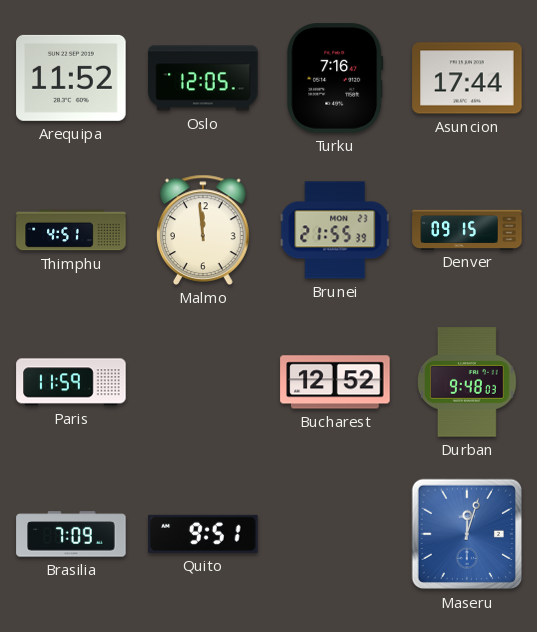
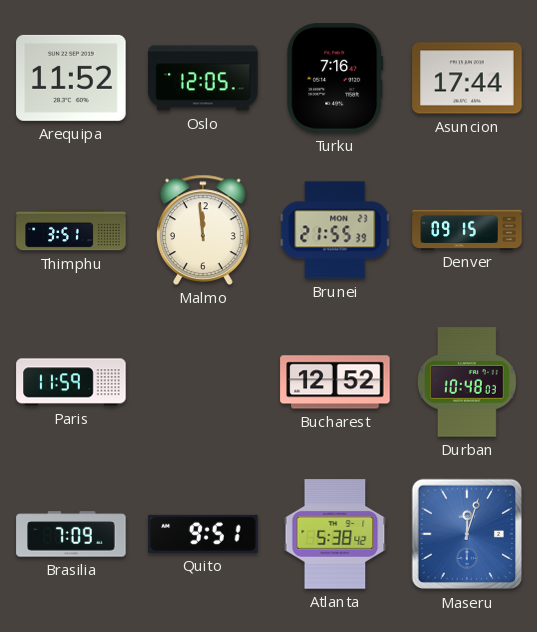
Thimphu: 4:51 -> 3:51
Durban: 9:48 -> 10:48
Atlanta: none -> 5:38
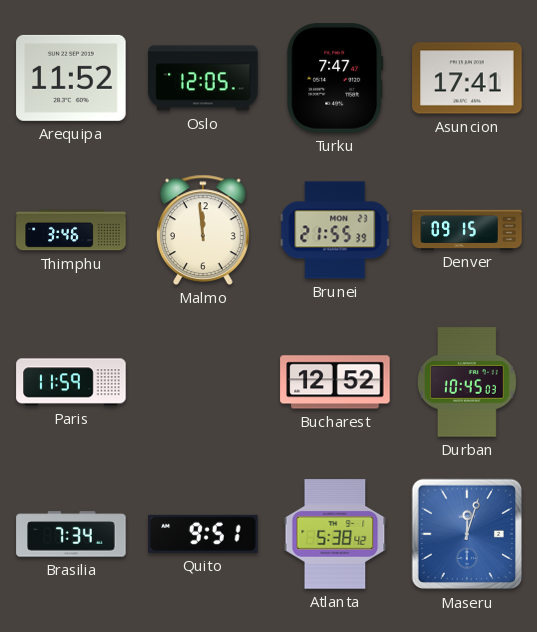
Turku: 7:16 -> 7:47
Asuncion: 17:44 -> 17:41
Thimphu: 3:51 -> 3:46
Durban: 10:48 -> 10:45
Brasilia: 7:09 -> 7:34
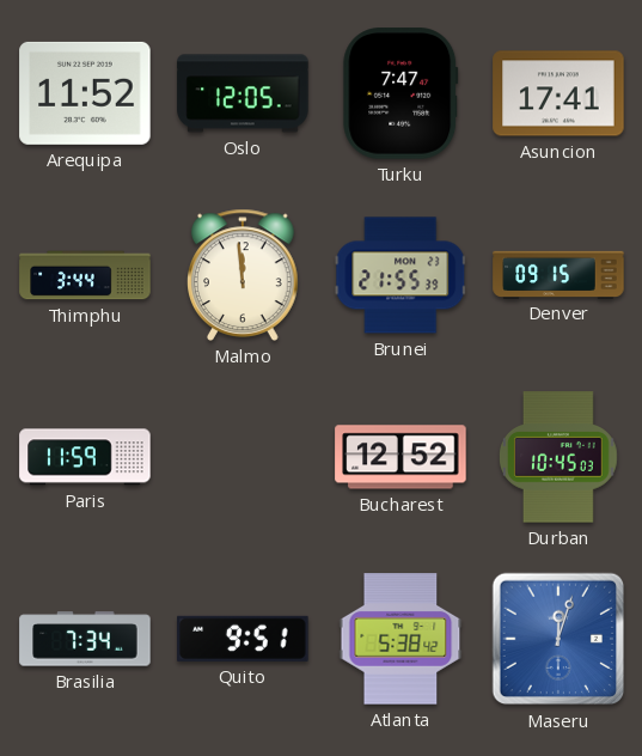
Thimphu: 3:46 -> 3:44
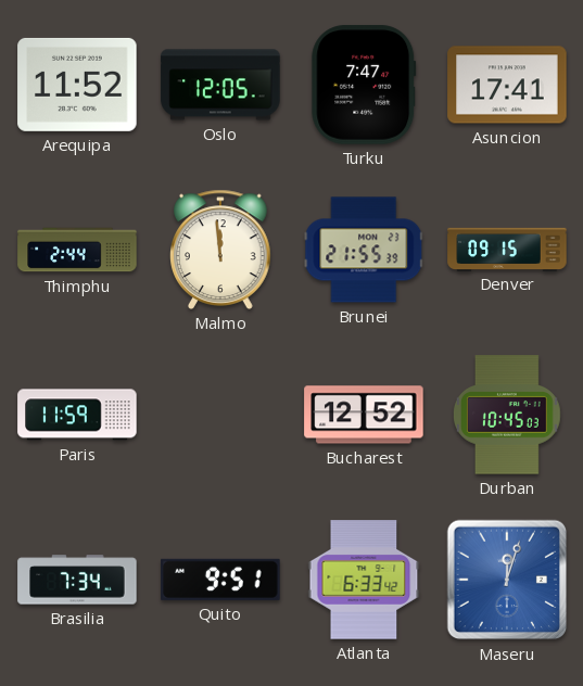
Thimphu: 3:44 -> 2:44
Atlanta: 5:38 -> 6:33
